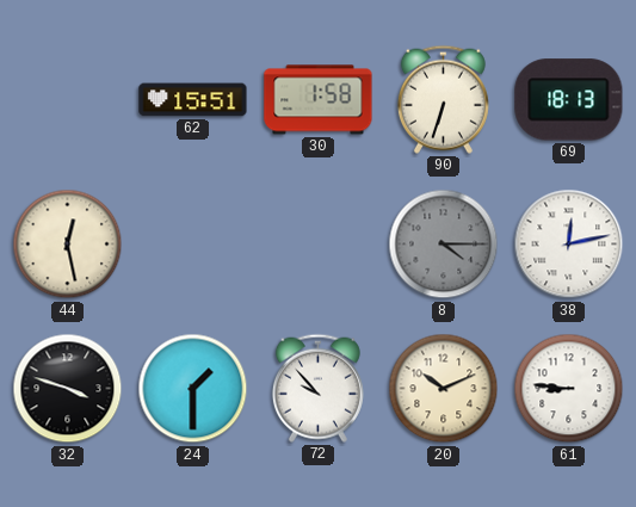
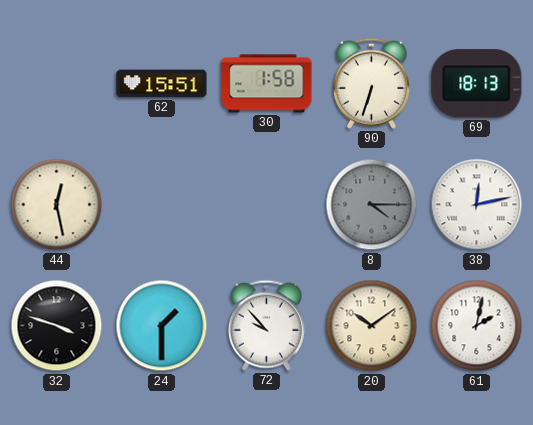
20: 10:11 -> 10:09
61: 8:46 -> 2:02
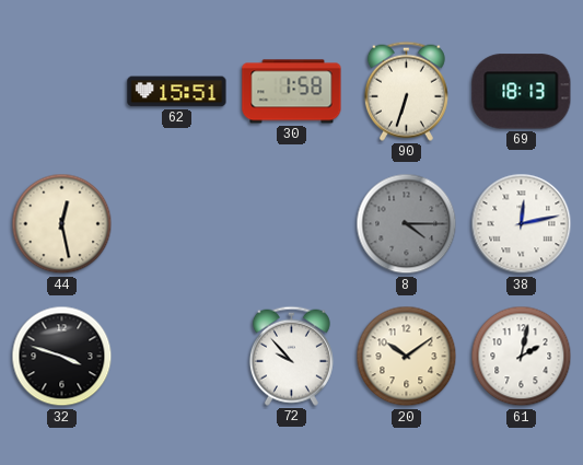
24: 1:30 -> none
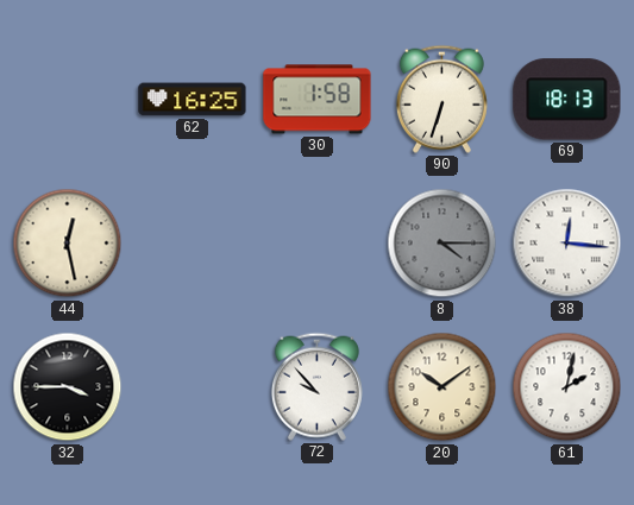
62: 15:51 -> 16:25
38: 12:13 -> 12:16
32: 3:48 -> 3:45
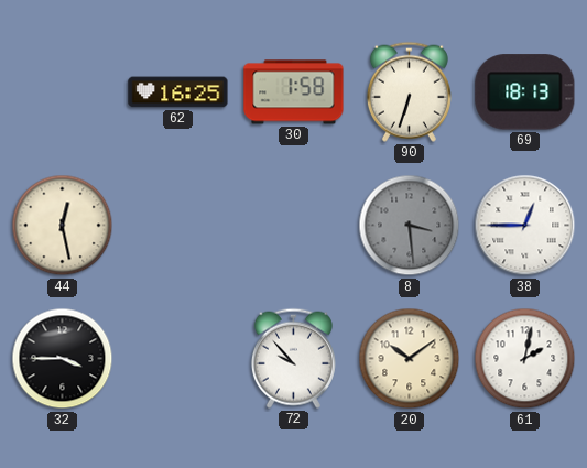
8: 4:15 -> 3:29
38: 12:16 -> 12:45
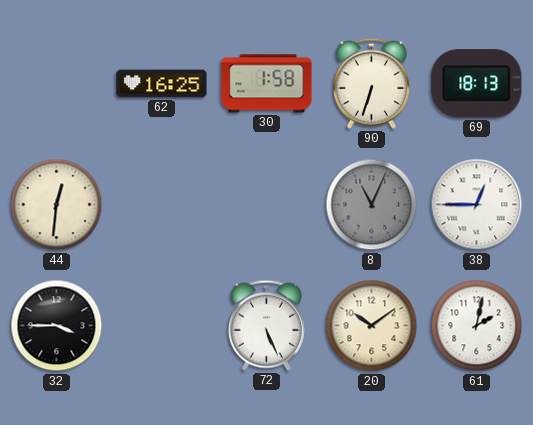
44: 12:28 -> 12:31
8: 3:29 -> 11:04
72: 9:53 -> 5:26
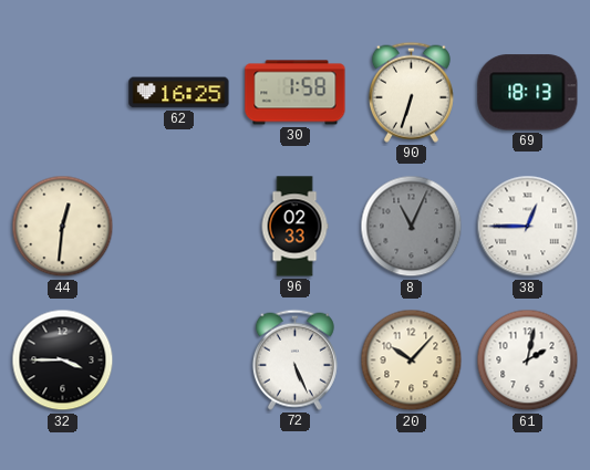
96: none -> 02:33
20: 10:09 -> 10:07
